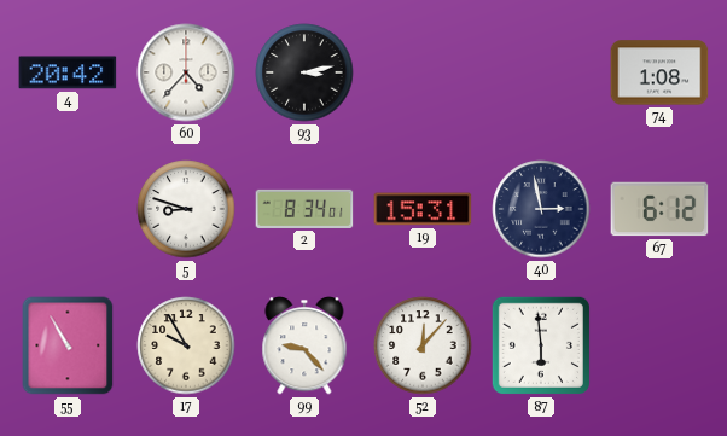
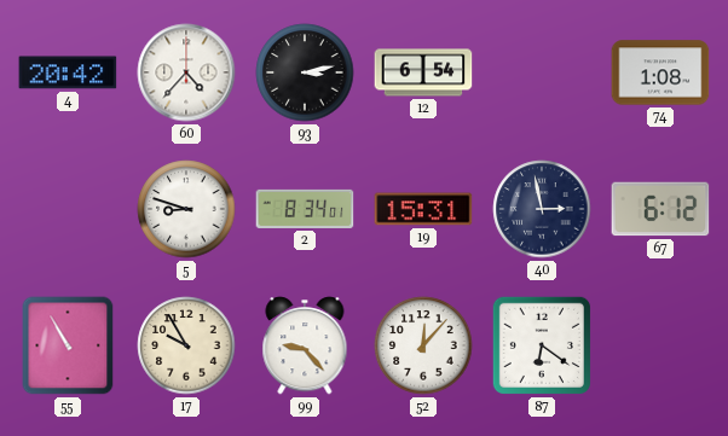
12: none -> 6:54
87: 5:59 -> 6:21
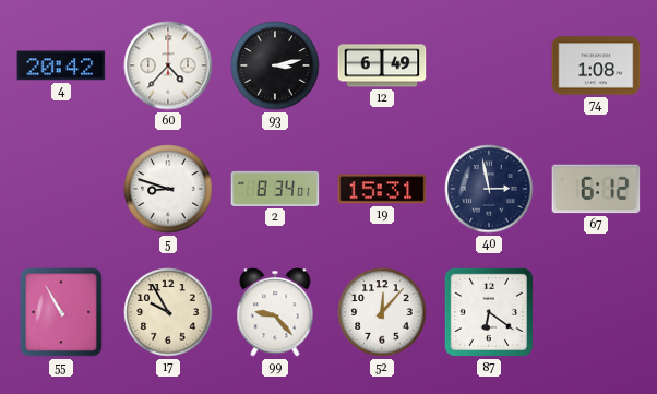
12: 6:54 -> 6:49
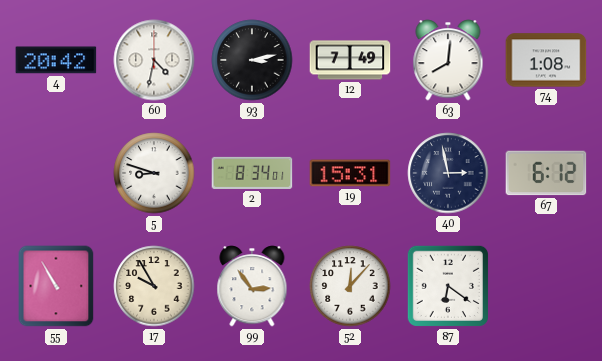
60: 4:37 -> 4:32
12: 6:49 -> 7:49
63: none -> 8:01
99: 9:23 -> 2:54
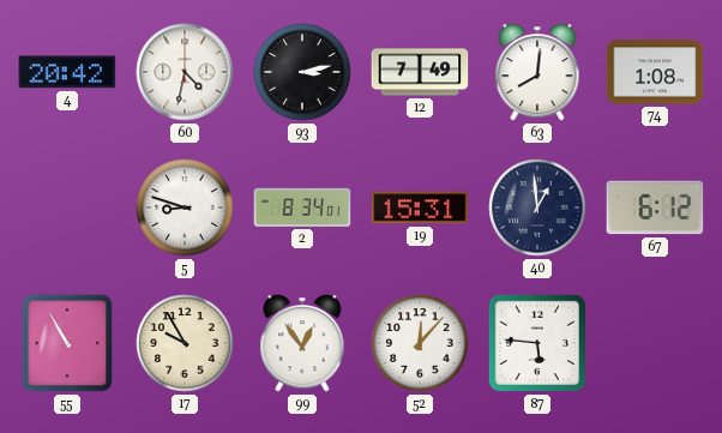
40: 2:58 -> 12:59
99: 2:54 -> 12:54
87: 6:21 -> 5:46
